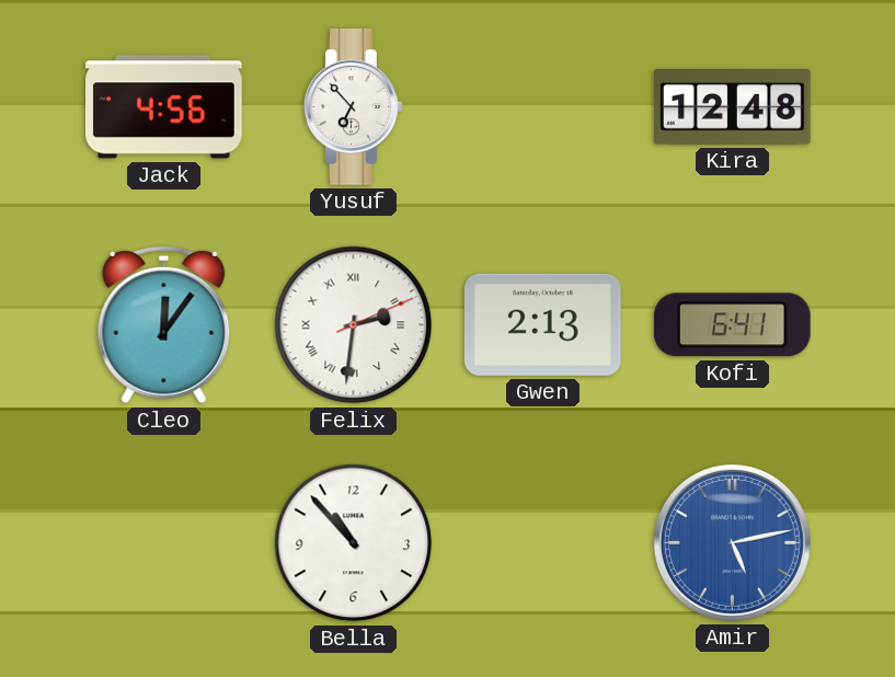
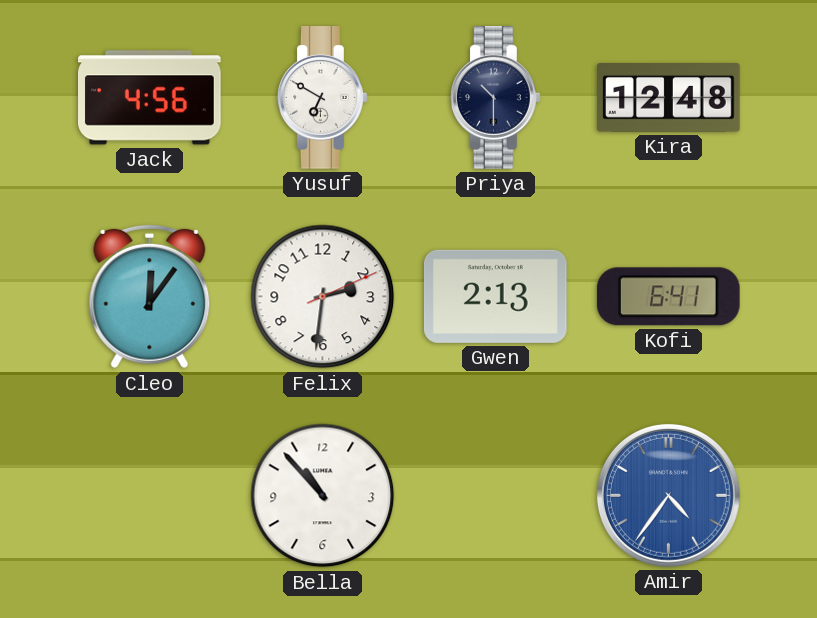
Yusuf: 6:53 -> 6:50
Priya: none -> 10:30
Felix numerals: Roman -> Arabic
Amir: 5:13 -> 4:36
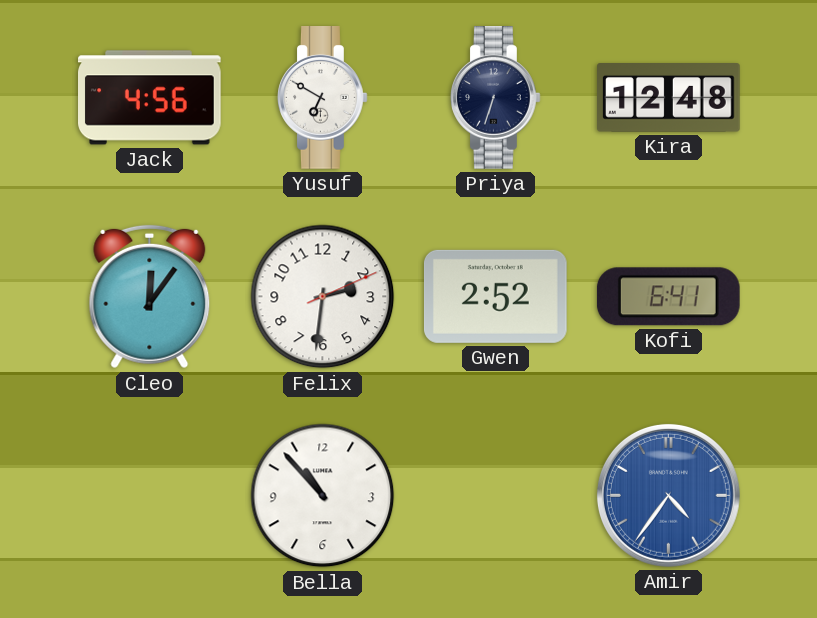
Priya: 10:30 -> 6:33
Gwen: 2:13 -> 2:52
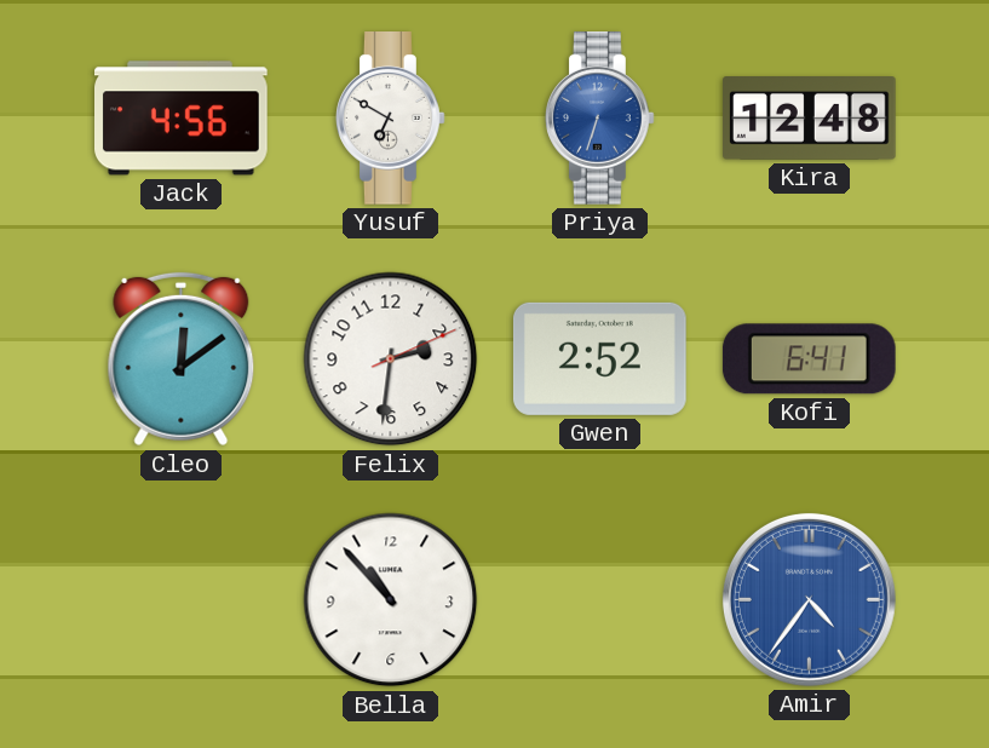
Priya dial: navy -> blue
Cleo: 12:06 -> 12:09
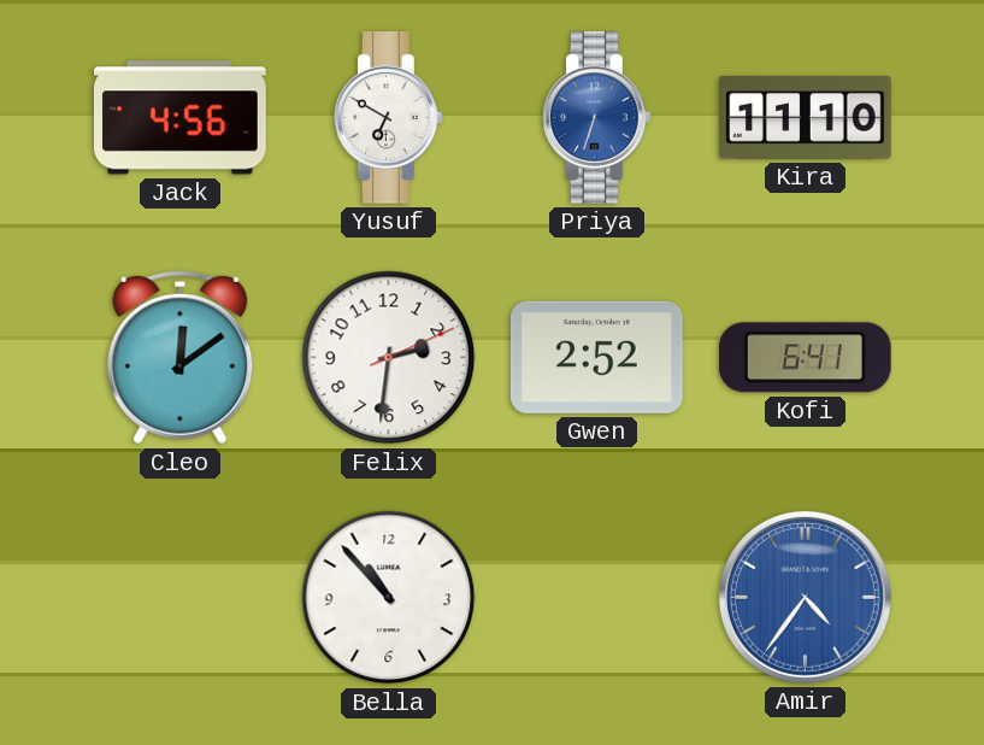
Kira: 12:48 -> 11:10
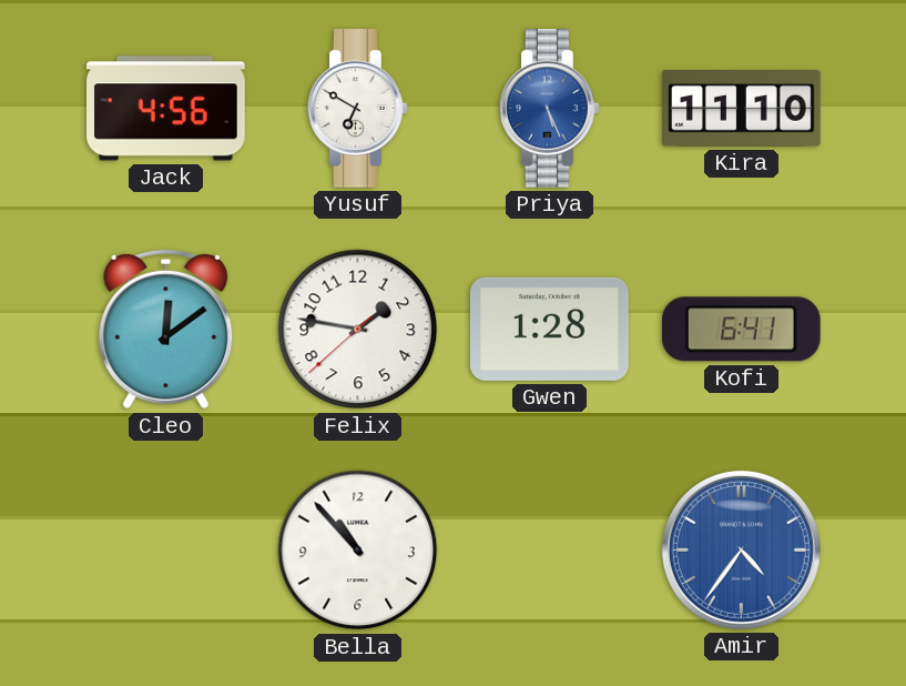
Priya: 6:33 -> 5:26
Felix: 2:31 -> 1:46
Gwen: 2:52 -> 1:28
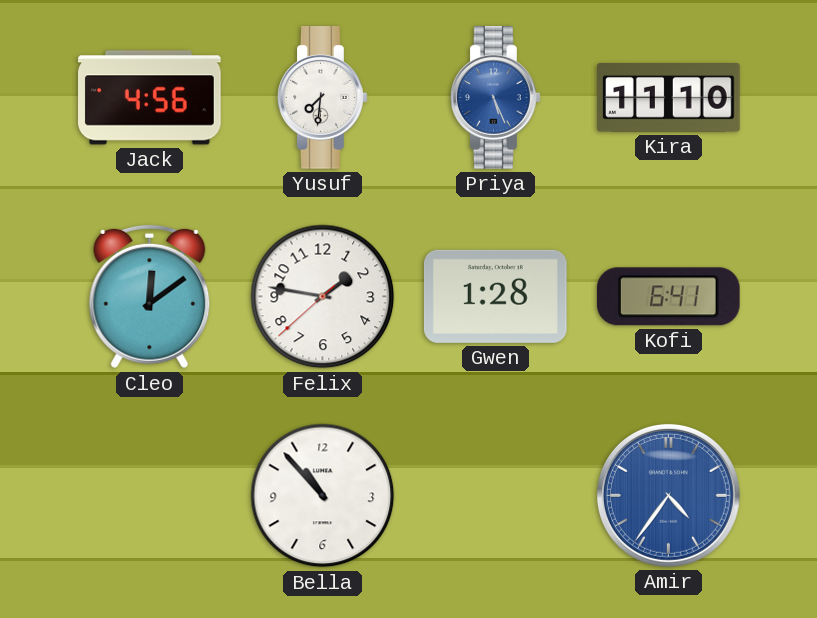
Yusuf: 6:50 -> 7:31
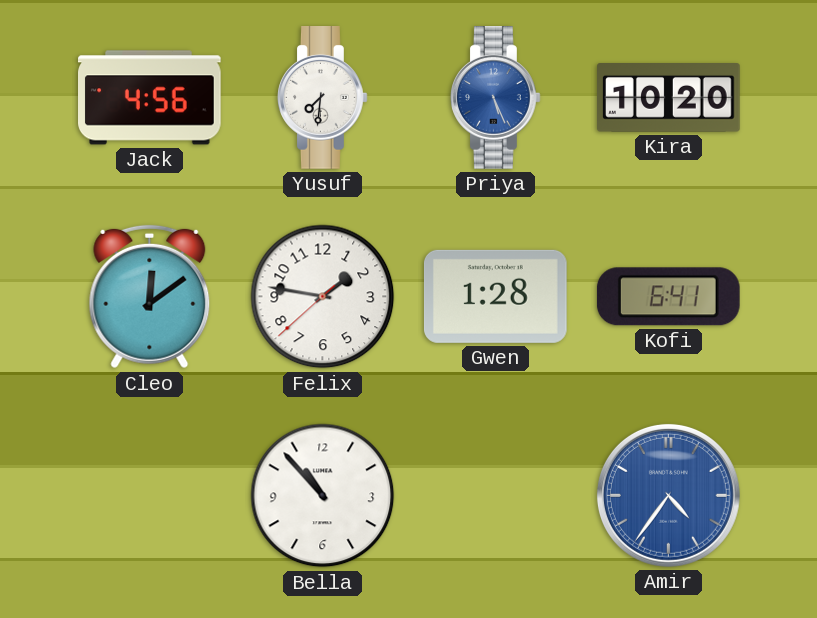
Kira: 11:10 -> 10:20
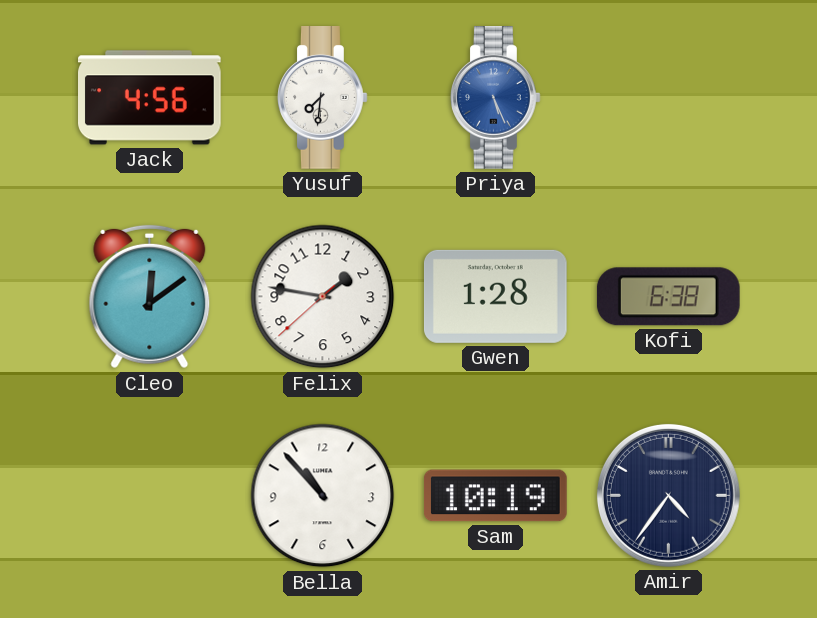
Kira: 10:20 -> none
Kofi: 6:41 -> 6:38
Sam: none -> 10:19
Amir dial: blue -> navy
